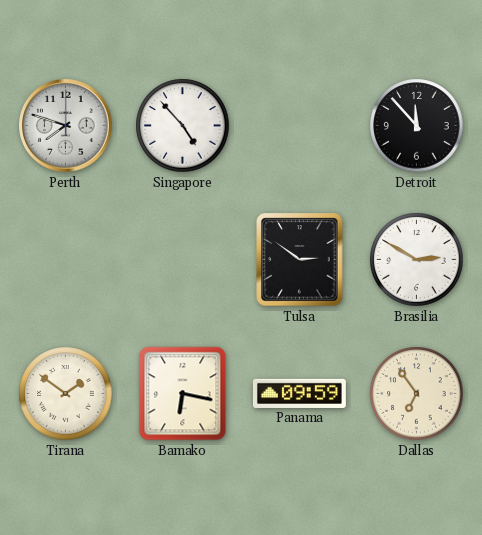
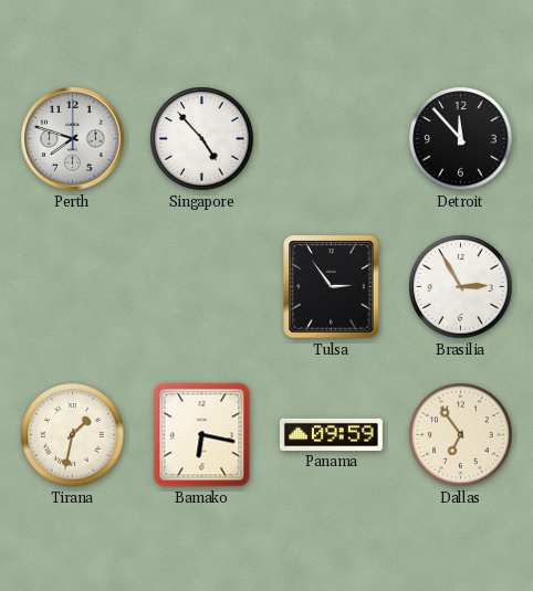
Tulsa: 2:51 -> 2:54
Brasilia: 2:50 -> 2:55
Tirana: 1:51 -> 1:32
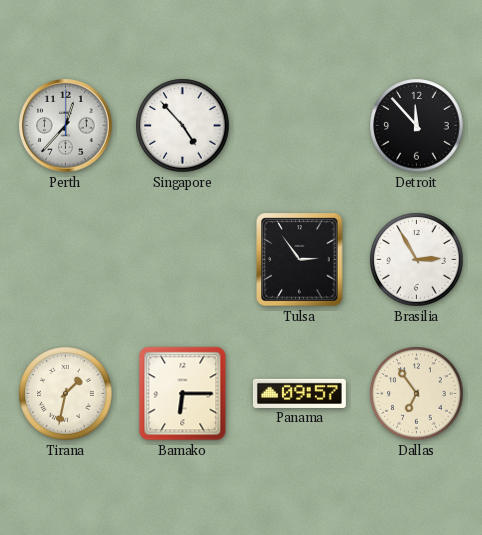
Perth: 7:48 -> 12:37
Bamako: 6:17 -> 6:15
Panama: 09:59 -> 09:57
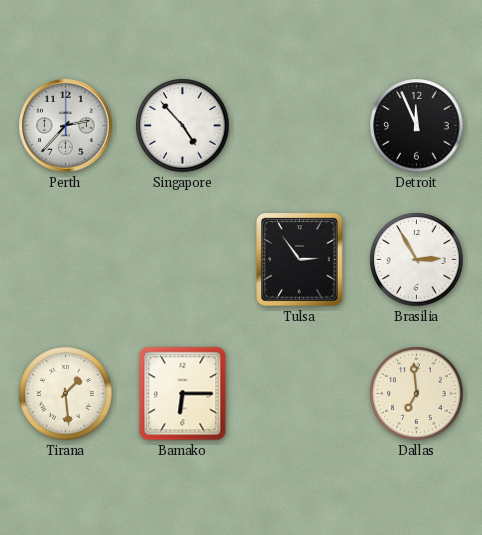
Perth: 12:37 -> 2:37
Detroit: 11:53 -> 11:56
Tirana: 1:32 -> 1:29
Panama: 09:57 -> none
Dallas: 6:54 -> 6:59
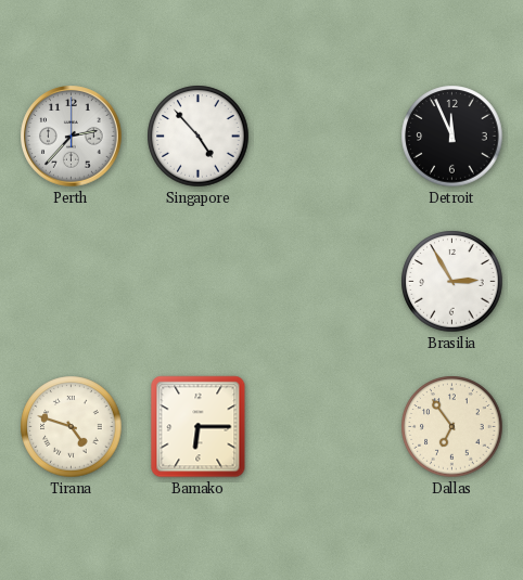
Tulsa: 2:54 -> none
Tirana: 1:29 -> 4:48
Dallas: 6:59 -> 6:54
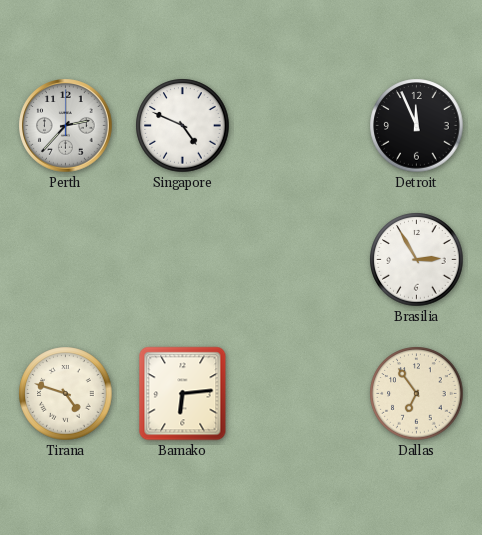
Singapore: 4:53 -> 4:49
Bamako: 6:15 -> 6:14
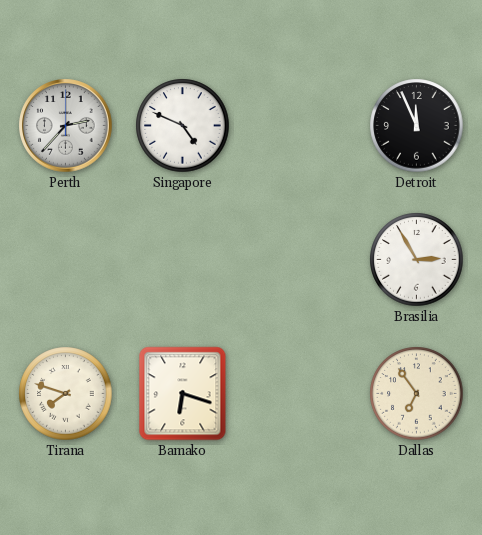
Tirana: 4:48 -> 7:48
Bamako: 6:14 -> 6:18
